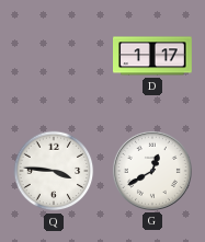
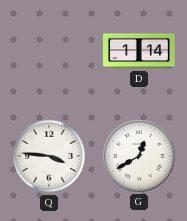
D: 1:17 -> 1:14
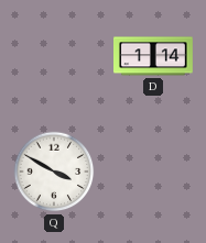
Q: 3:46 -> 3:50
G: 12:40 -> none
